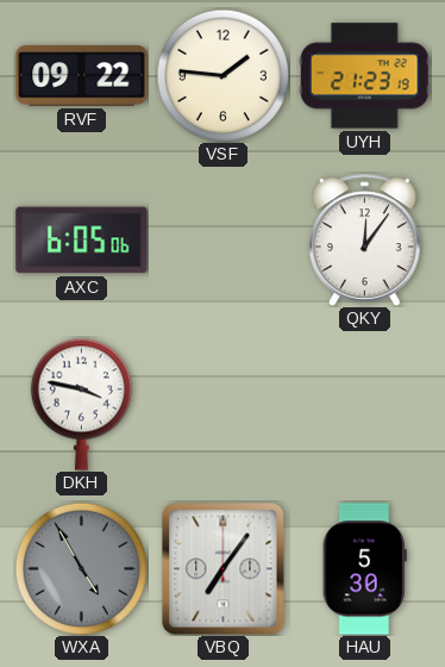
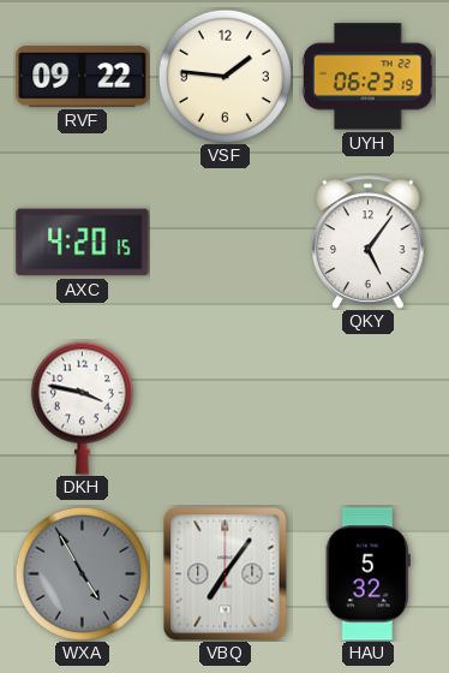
UYH: 21:23 -> 06:23
AXC: 6:05 -> 4:20
QKY: 12:06 -> 5:06
HAU: 5:30 -> 5:32
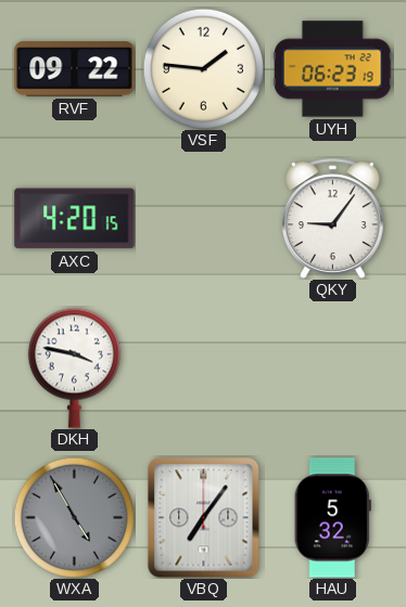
QKY: 5:06 -> 9:06
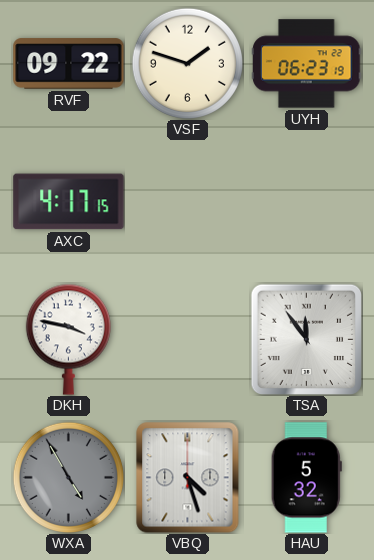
VSF: 1:46 -> 1:48
AXC: 4:20 -> 4:17
QKY: 9:06 -> none
TSA: none -> 11:54
VBQ: 7:06 -> 4:27
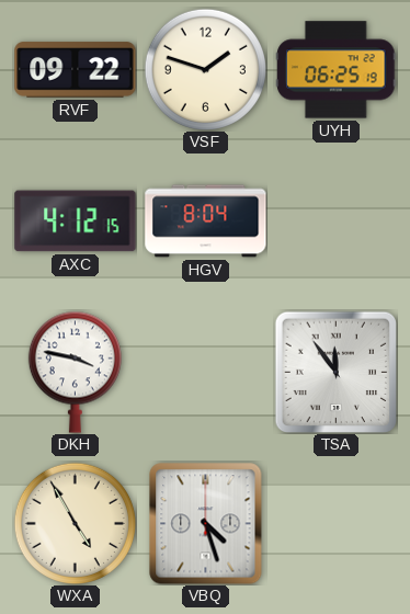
UYH: 06:23 -> 06:25
AXC: 4:17 -> 4:12
HGV: none -> 8:04
WXA dial: grey -> cream
HAU: 5:32 -> none
